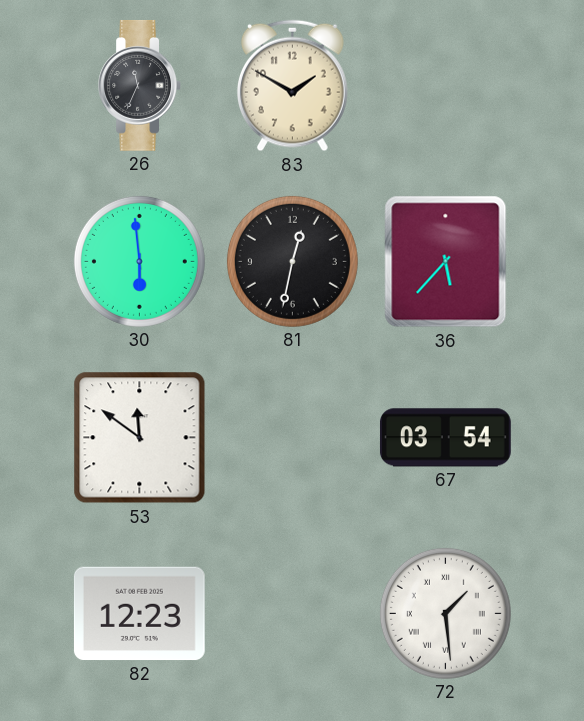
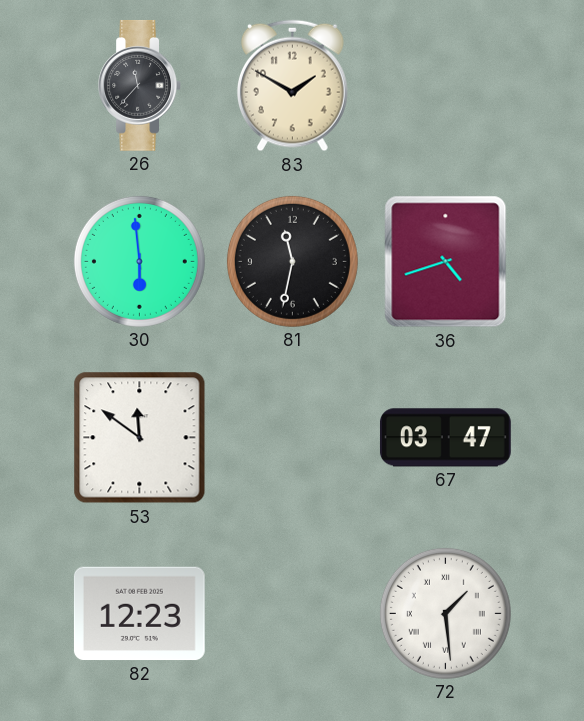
26: 11:34 -> 11:37
81: 12:32 -> 11:32
36: 5:37 -> 4:42
67: 03:54 -> 03:47
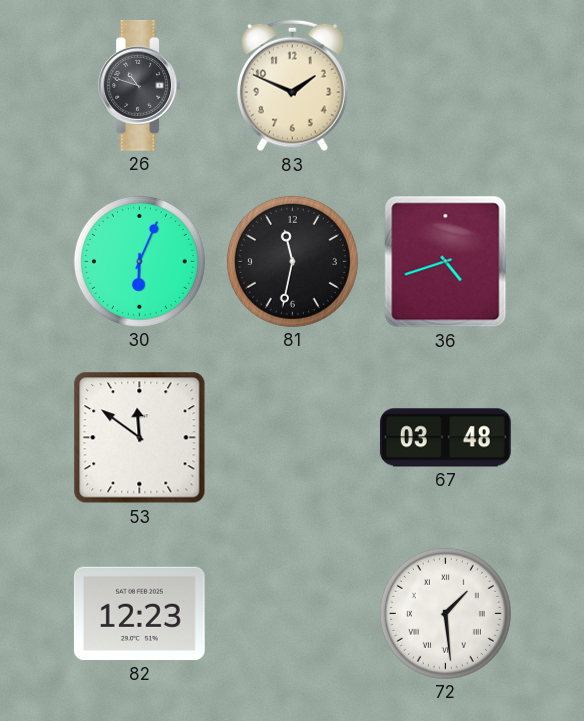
26: 11:37 -> 10:48
83: 1:50 -> 1:49
30: 5:59 -> 6:04
67: 03:47 -> 03:48
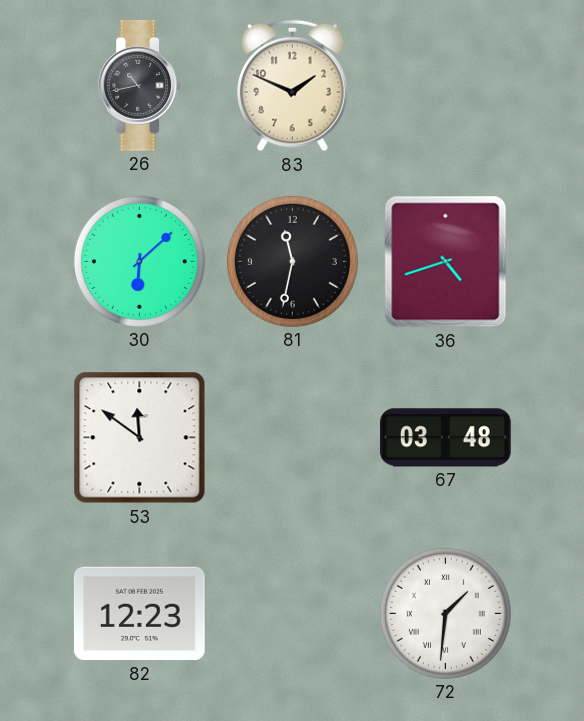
26: 10:48 -> 10:43
30: 6:04 -> 6:08
72: 1:29 -> 1:31
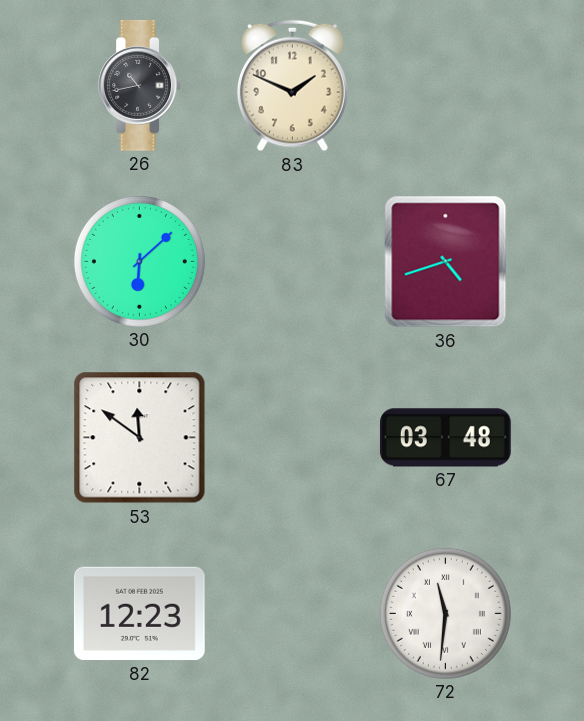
81: 11:32 -> none
72: 1:31 -> 11:31
